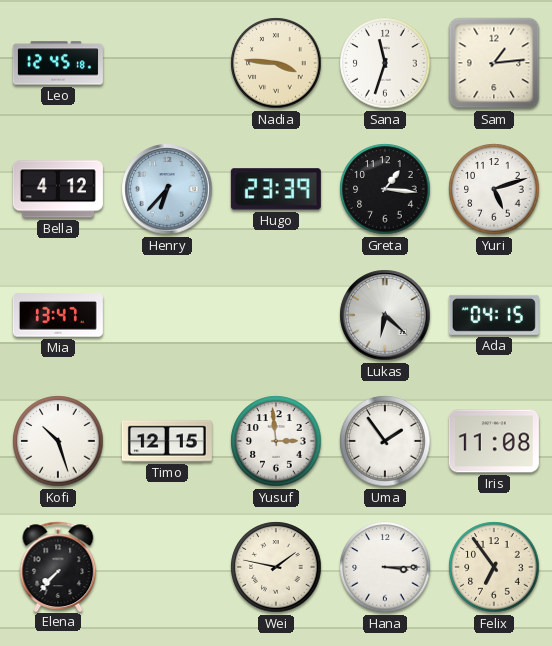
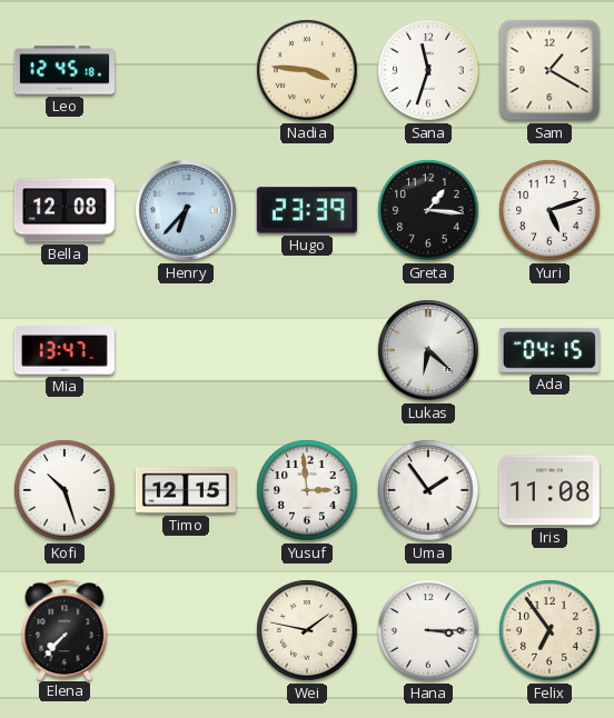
Sam: 1:14 -> 1:20
Bella: 4:12 -> 12:08
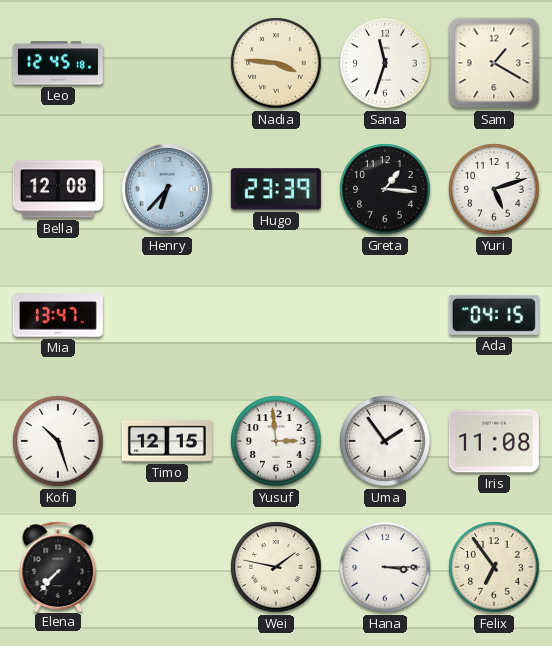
Lukas: 6:22 -> none
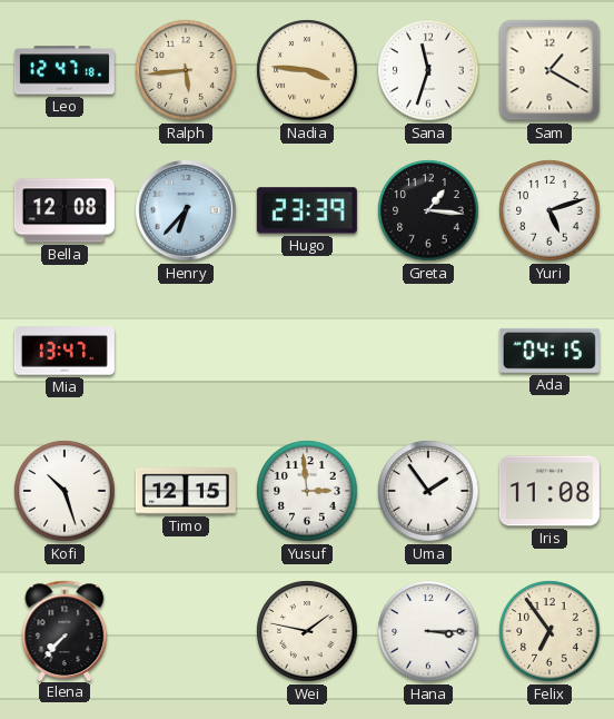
Leo: 12:45 -> 12:47
Ralph: none -> 5:44
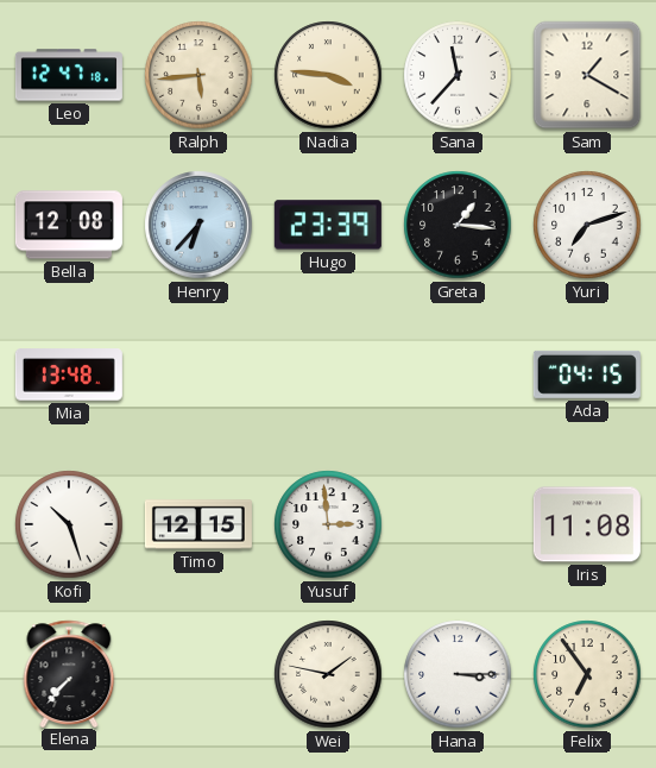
Sana: 11:33 -> 11:37
Yuri: 5:12 -> 7:12
Mia: 13:47 -> 13:48
Uma: 1:54 -> none
